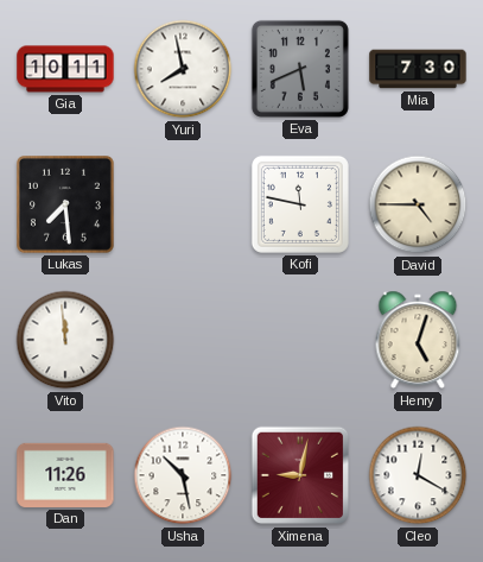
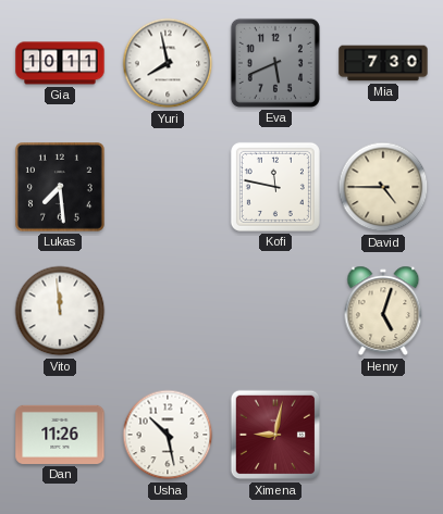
Cleo: 12:20 -> none
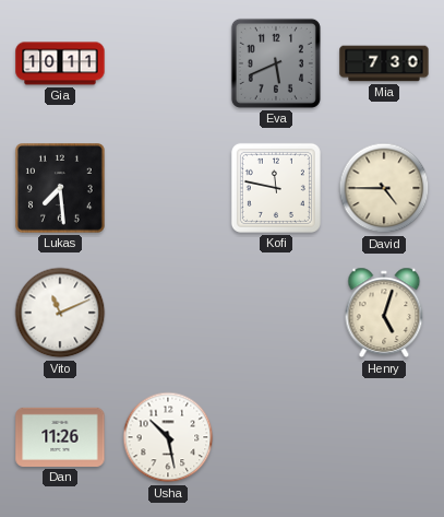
Yuri: 7:58 -> none
Vito: 11:59 -> 11:11
Ximena: 9:02 -> none
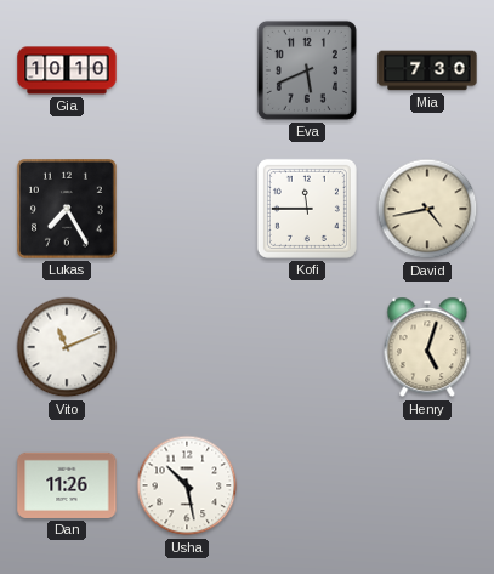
Gia: 10:11 -> 10:10
Lukas: 7:29 -> 7:25
Kofi: 11:47 -> 11:45
David: 4:45 -> 4:43
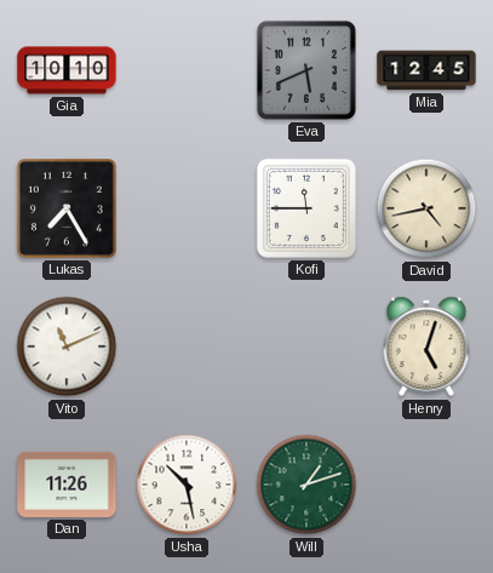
Mia: 7:30 -> 12:45
Will: none -> 1:12
